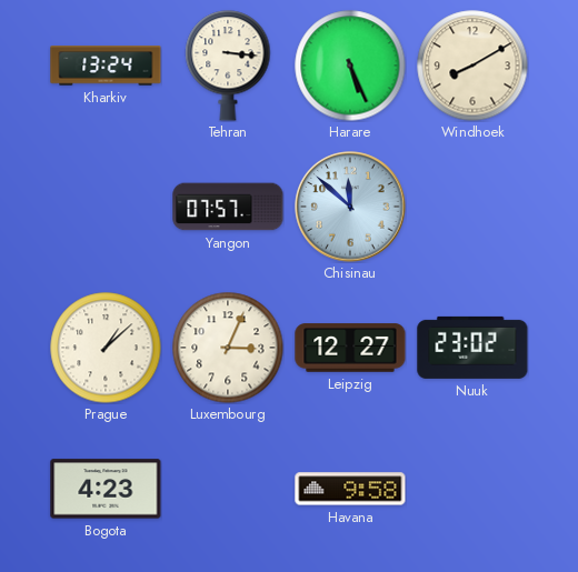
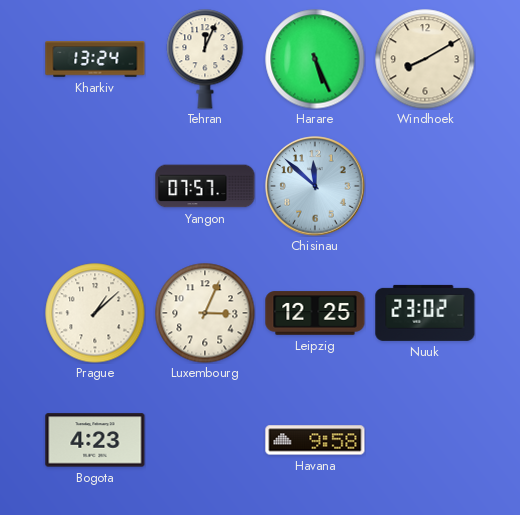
Tehran: 3:16 -> 12:04
Leipzig: 12:27 -> 12:25
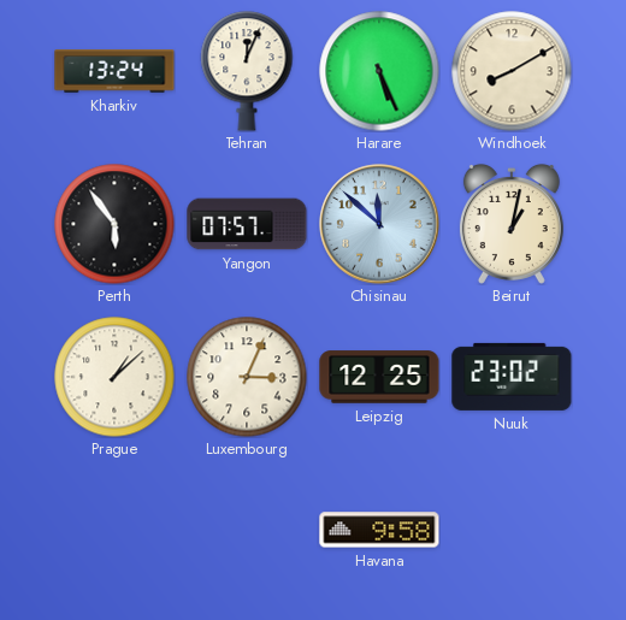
Perth: none -> 5:54
Beirut: none -> 1:02
Bogota: 4:23 -> none
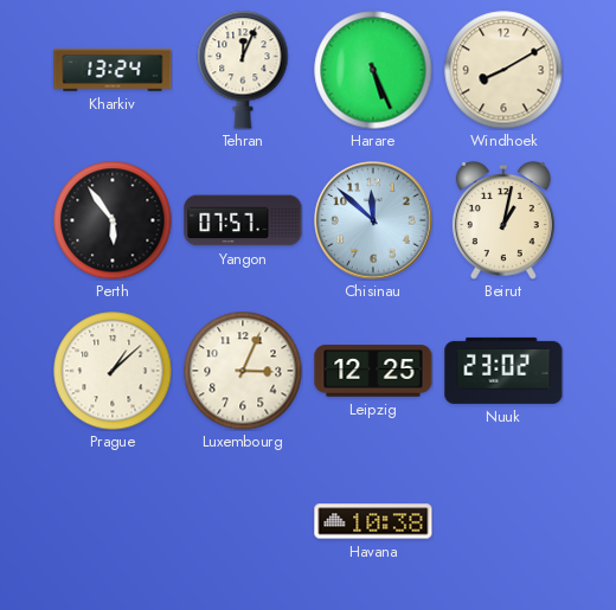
Havana: 9:58 -> 10:38
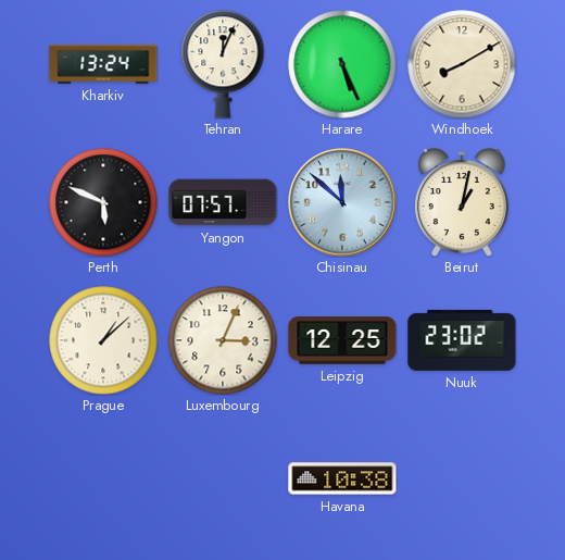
Perth: 5:54 -> 5:49
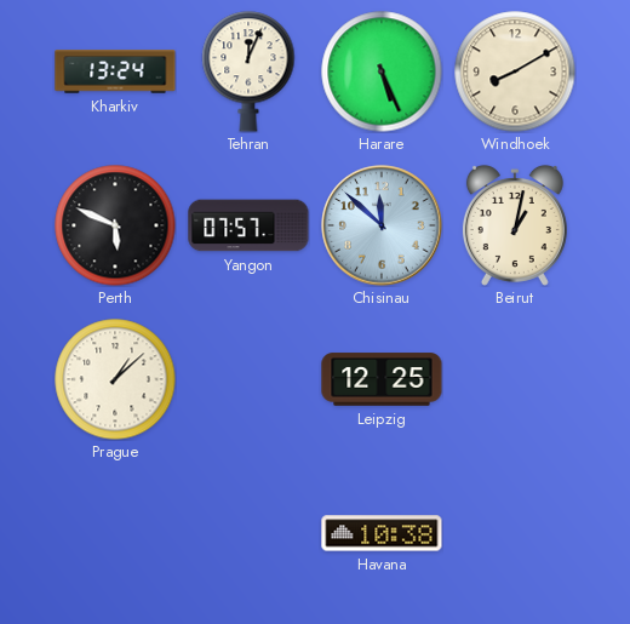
Luxembourg: 3:04 -> none
Nuuk: 23:02 -> none
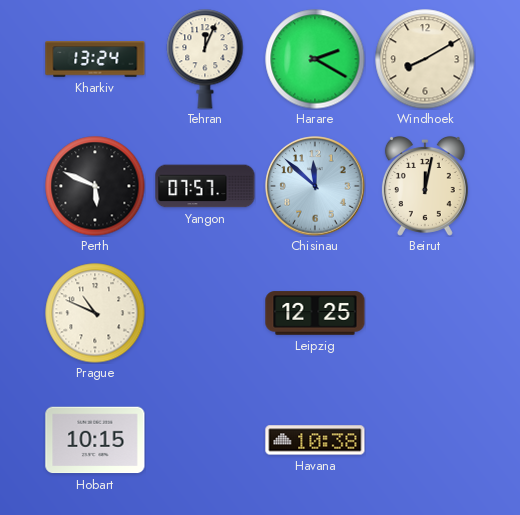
Harare: 5:26 -> 2:20
Beirut: 1:02 -> 12:02
Prague: 1:08 -> 10:49
Hobart: none -> 10:15
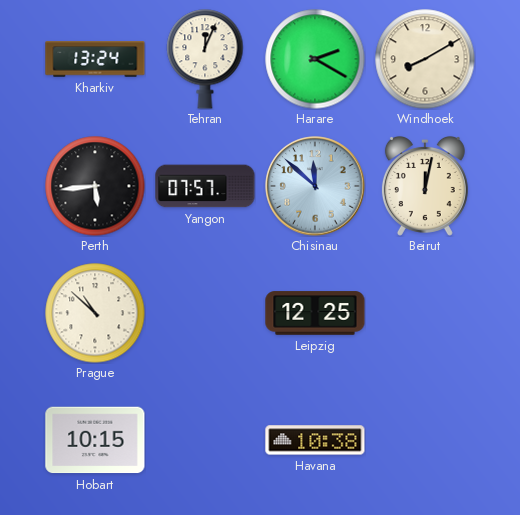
Perth: 5:49 -> 5:44
Prague: 10:49 -> 10:52
